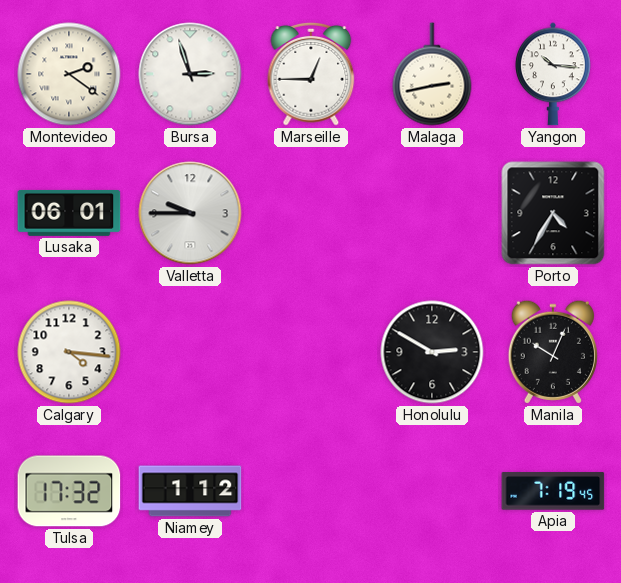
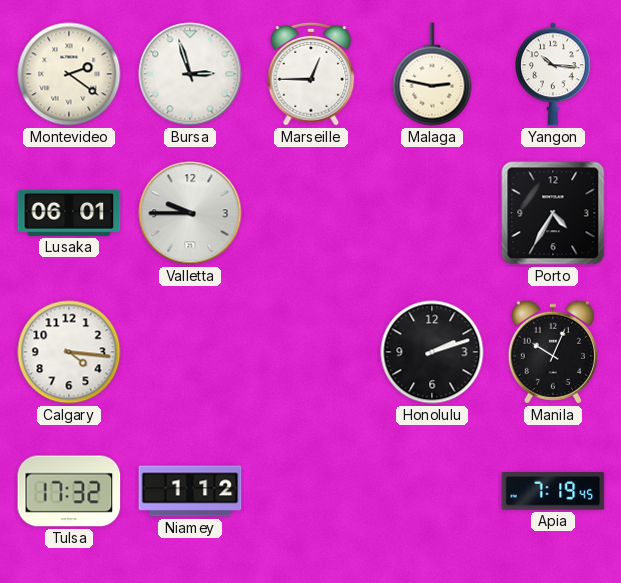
Malaga: 2:43 -> 2:47
Honolulu: 2:50 -> 2:12
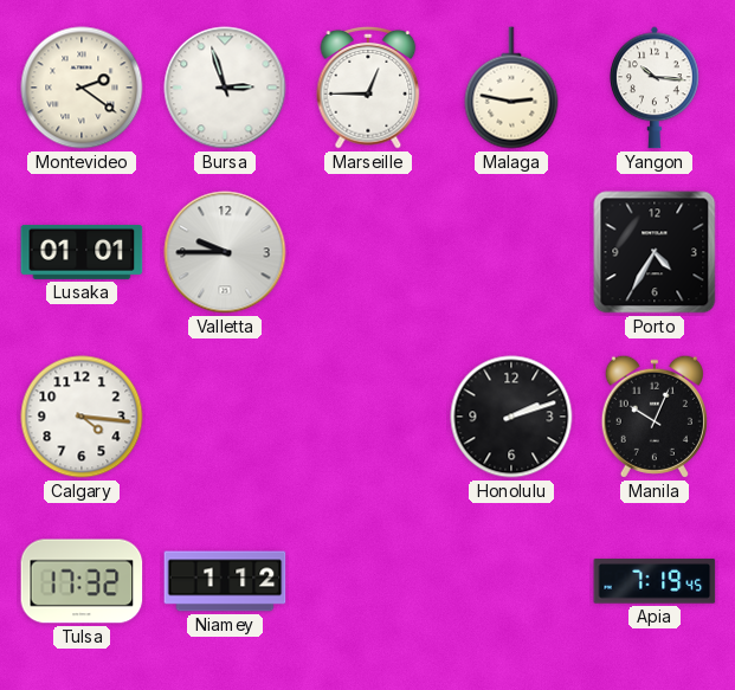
Lusaka: 06:01 -> 01:01
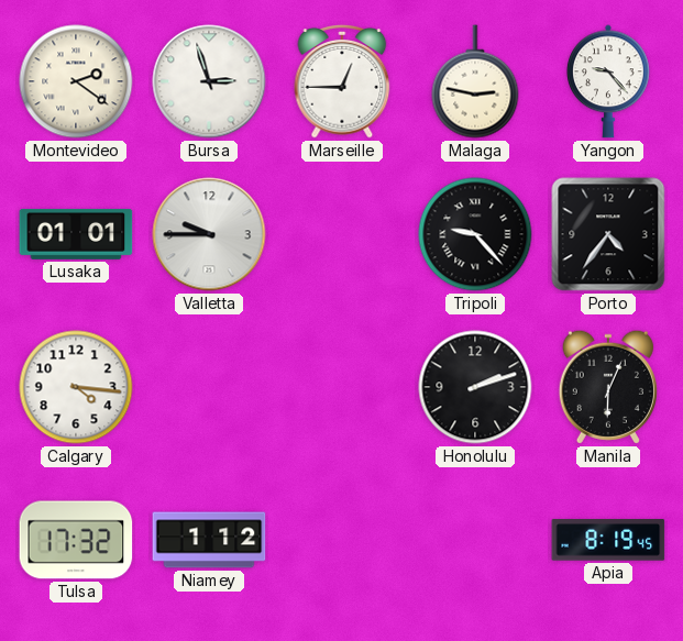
Yangon: 10:16 -> 9:23
Tripoli: none -> 9:23
Porto: 4:35 -> 4:36
Manila: 10:04 -> 6:04
Apia: 7:19 -> 8:19
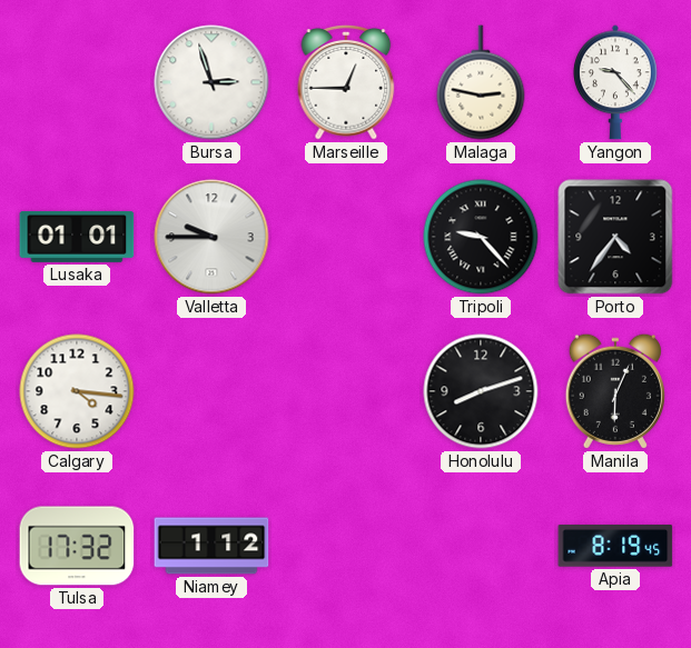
Montevideo: 2:21 -> none
Honolulu: 2:12 -> 8:12
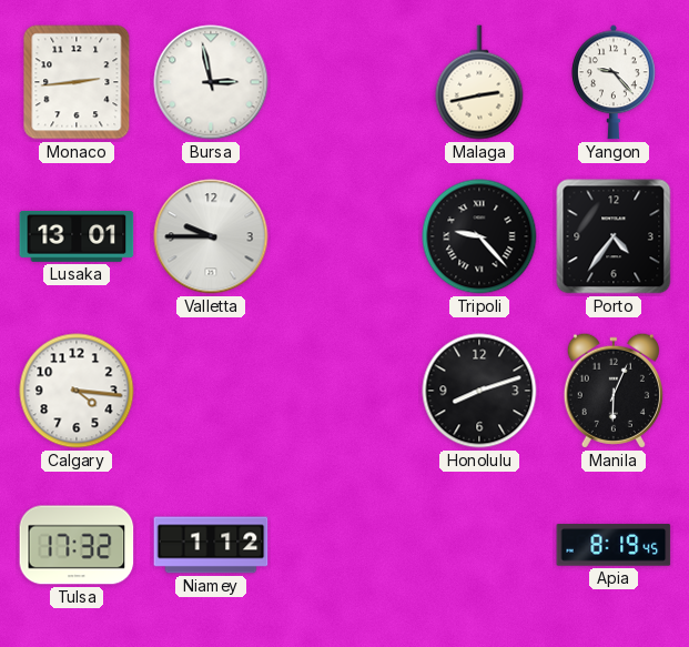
Monaco: none -> 2:44
Bursa: 2:57 -> 2:58
Marseille: 12:45 -> none
Malaga: 2:47 -> 2:43
Lusaka: 01:01 -> 13:01
